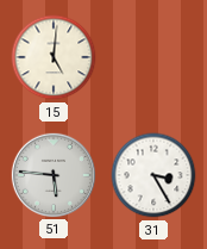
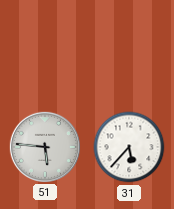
15: 5:01 -> none
31: 3:25 -> 5:37
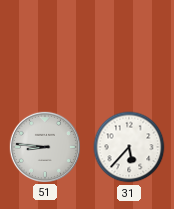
51: 5:46 -> 8:46
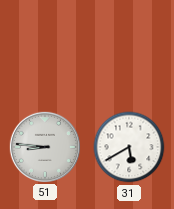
31: 5:37 -> 5:40
